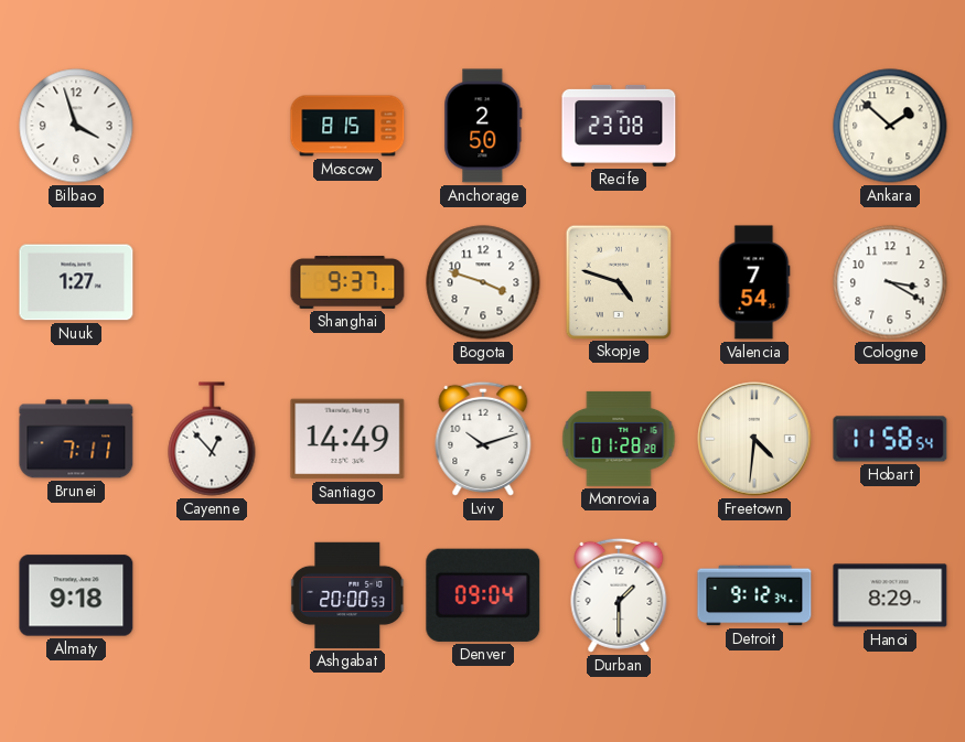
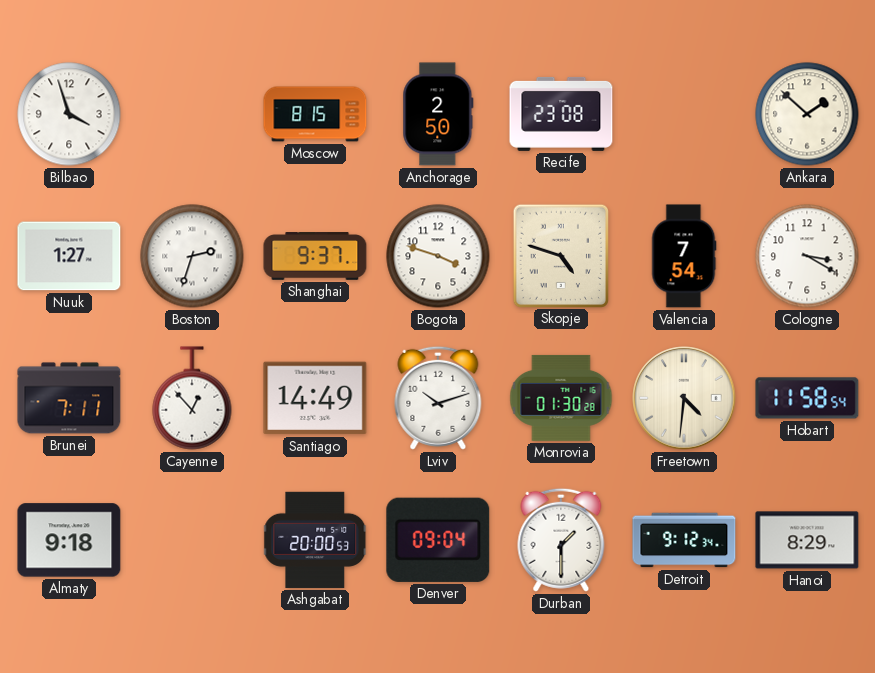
Boston: none -> 2:33
Monrovia: 01:28 -> 01:30
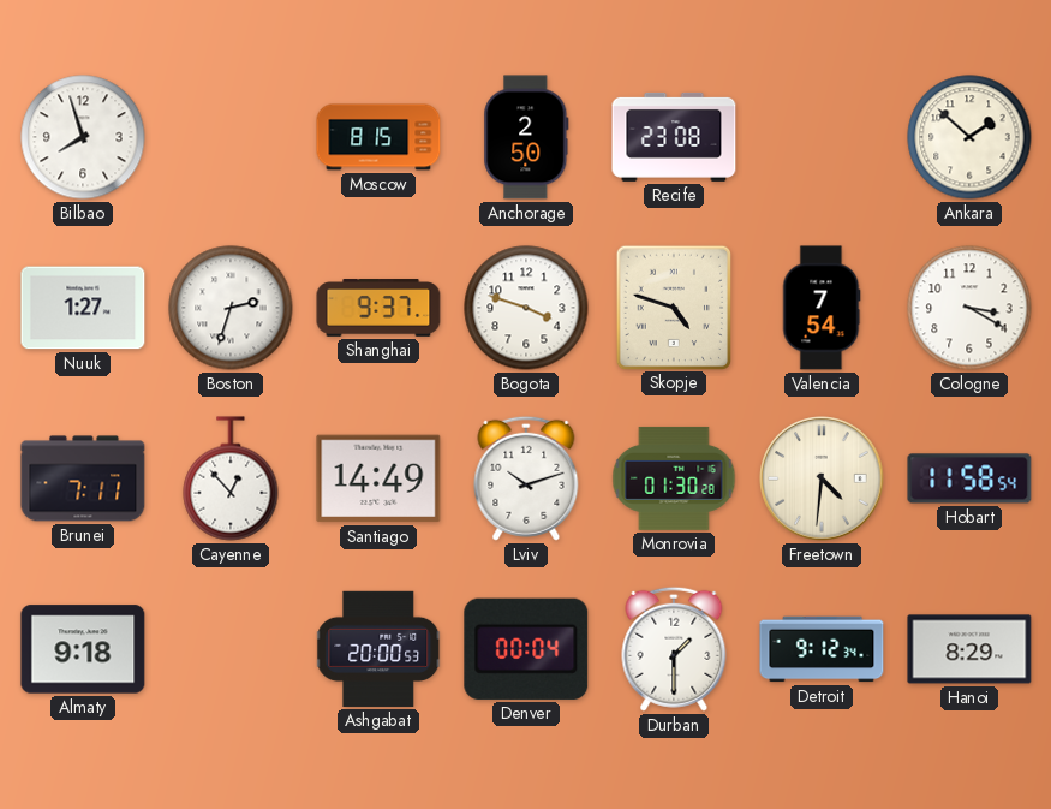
Bilbao: 3:57 -> 7:57
Denver: 09:04 -> 00:04
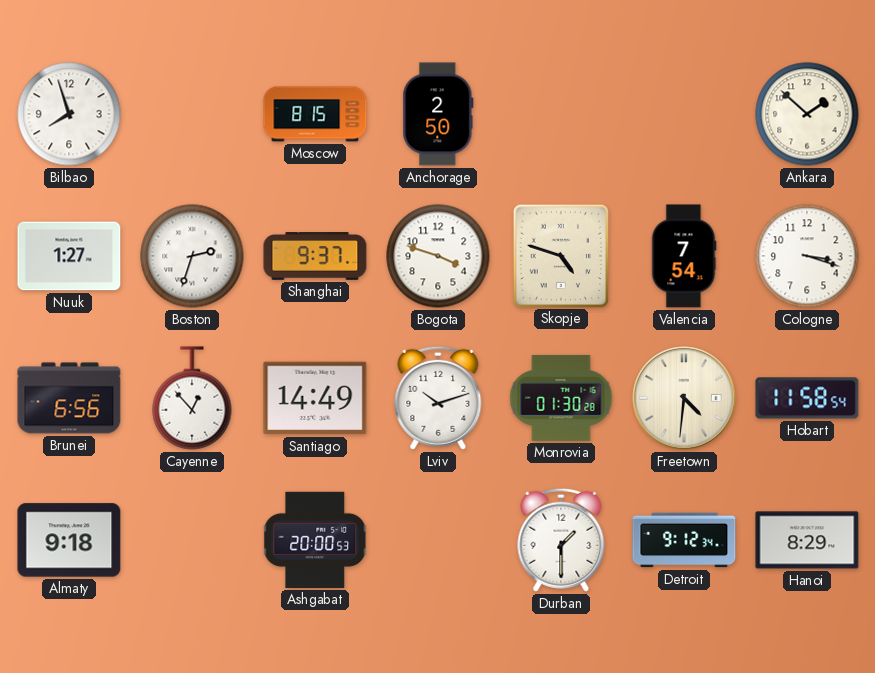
Recife: 23:08 -> none
Cologne: 3:20 -> 3:18
Brunei: 7:11 -> 6:56
Denver: 00:04 -> none
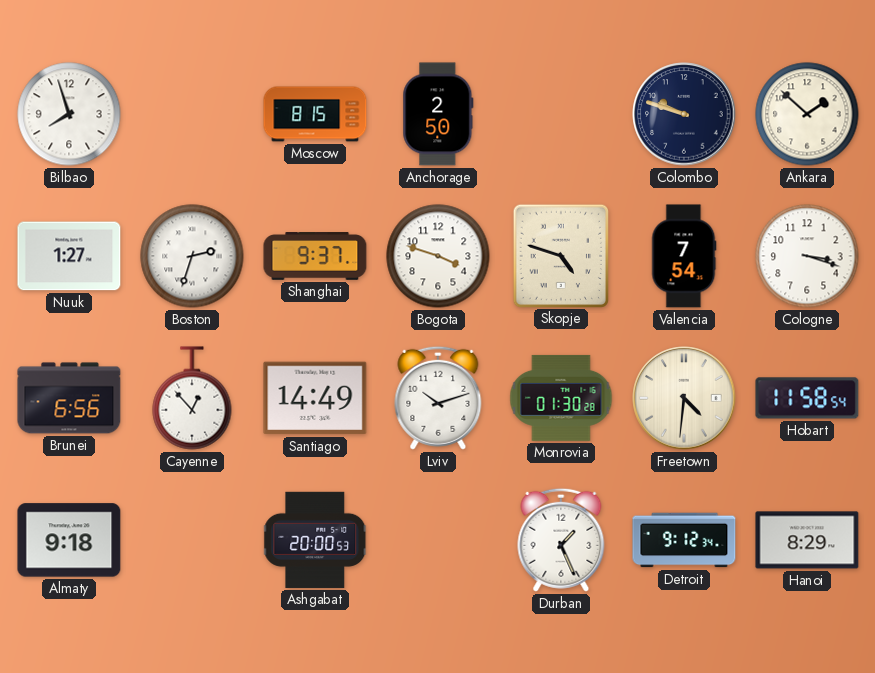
Colombo: none -> 9:48
Durban: 1:30 -> 1:26
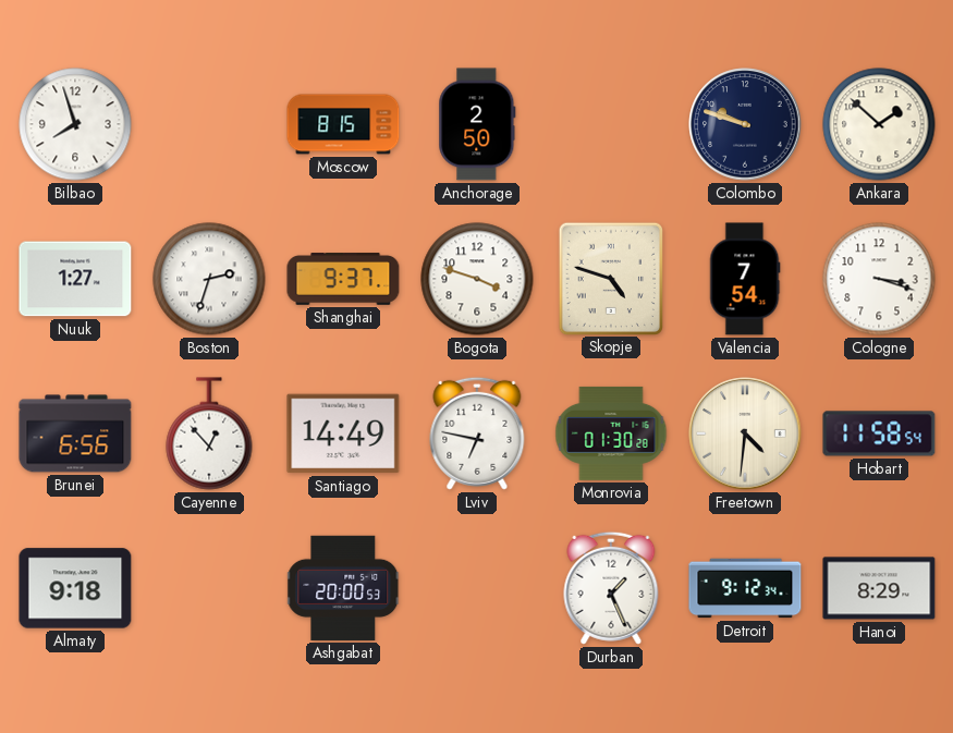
Lviv: 10:12 -> 6:47
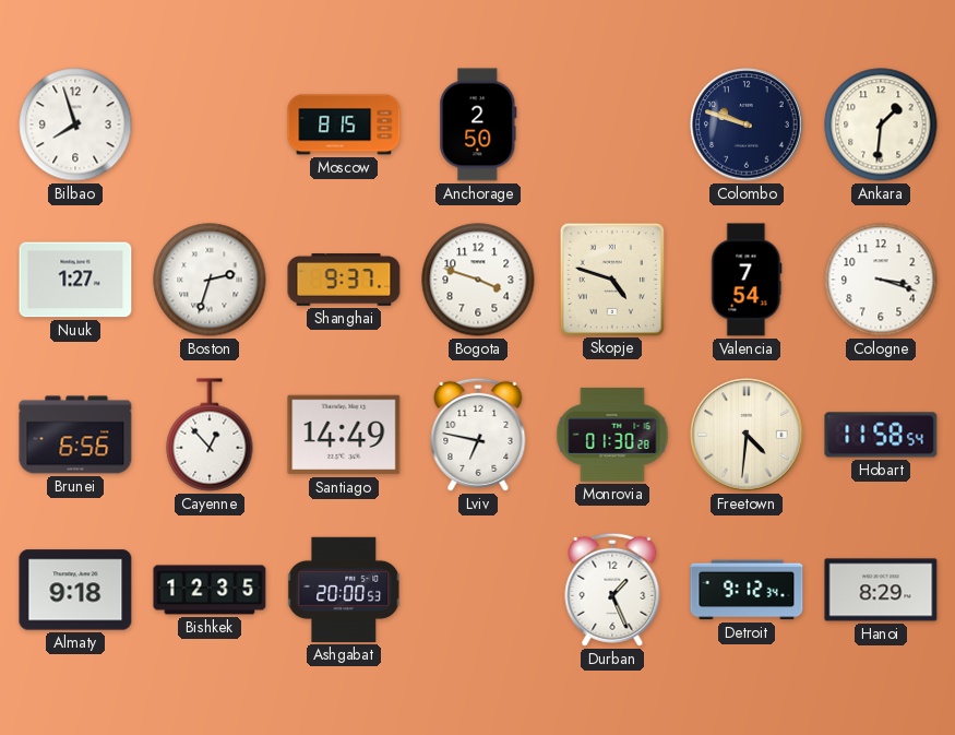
Ankara: 1:52 -> 1:31
Bishkek: none -> 12:35
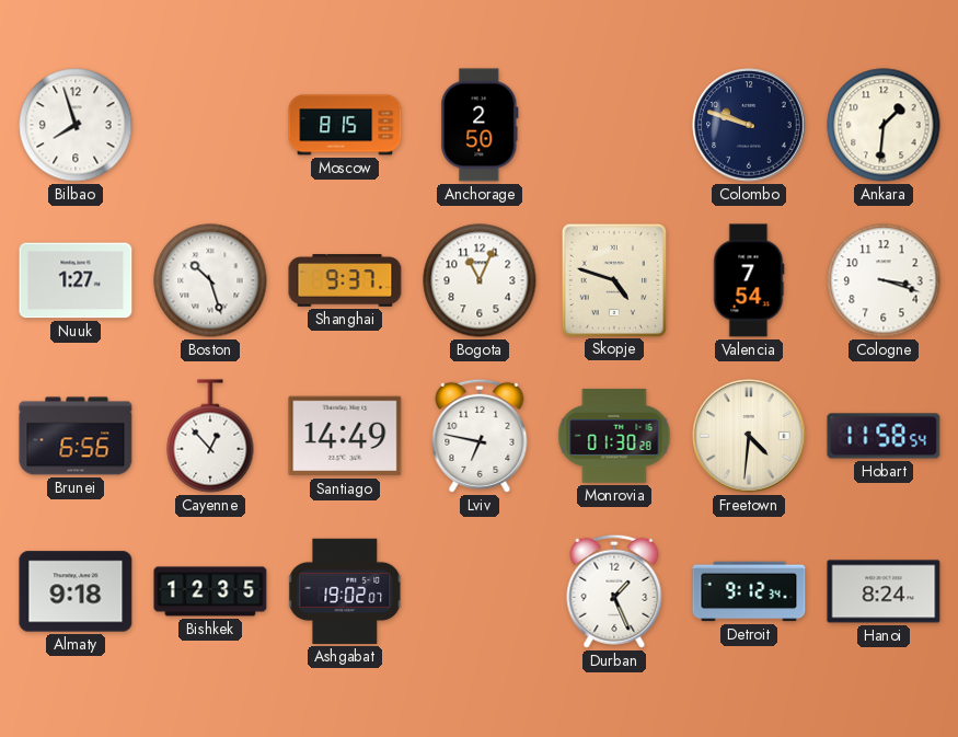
Boston: 2:33 -> 10:27
Bogota: 3:48 -> 11:04
Ashgabat: 20:00 -> 19:02
Hanoi: 8:29 -> 8:24
